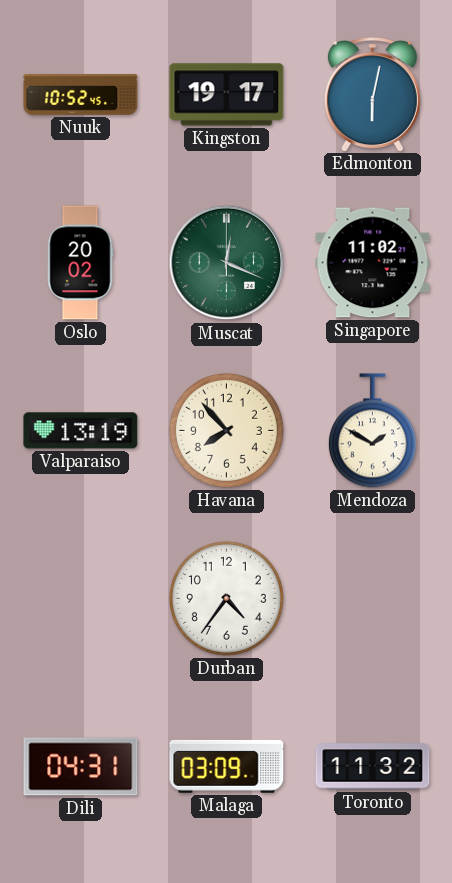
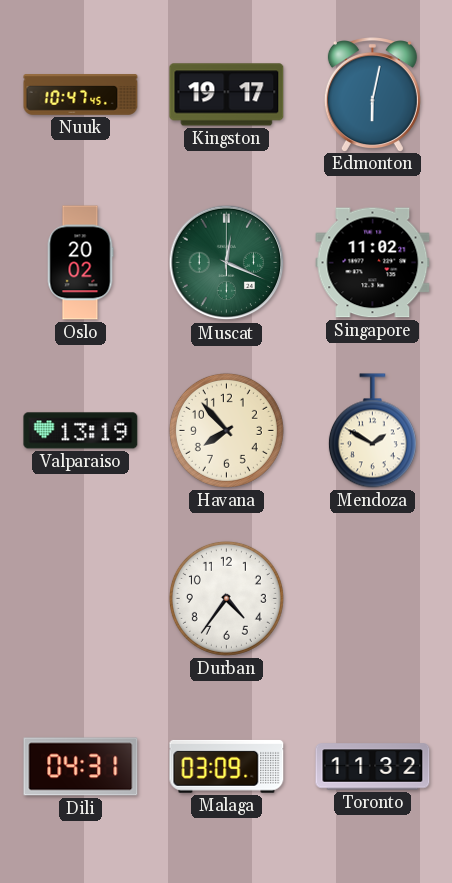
Nuuk: 10:52 -> 10:47
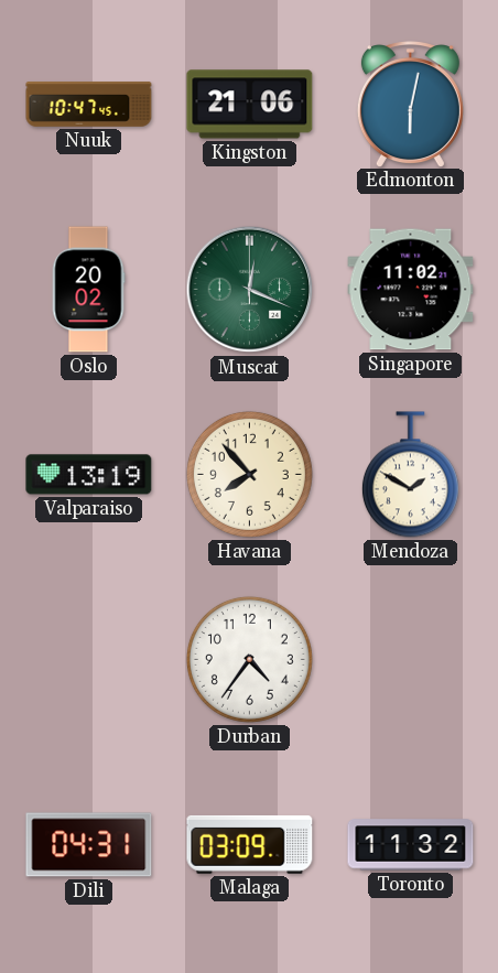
Kingston: 19:17 -> 21:06
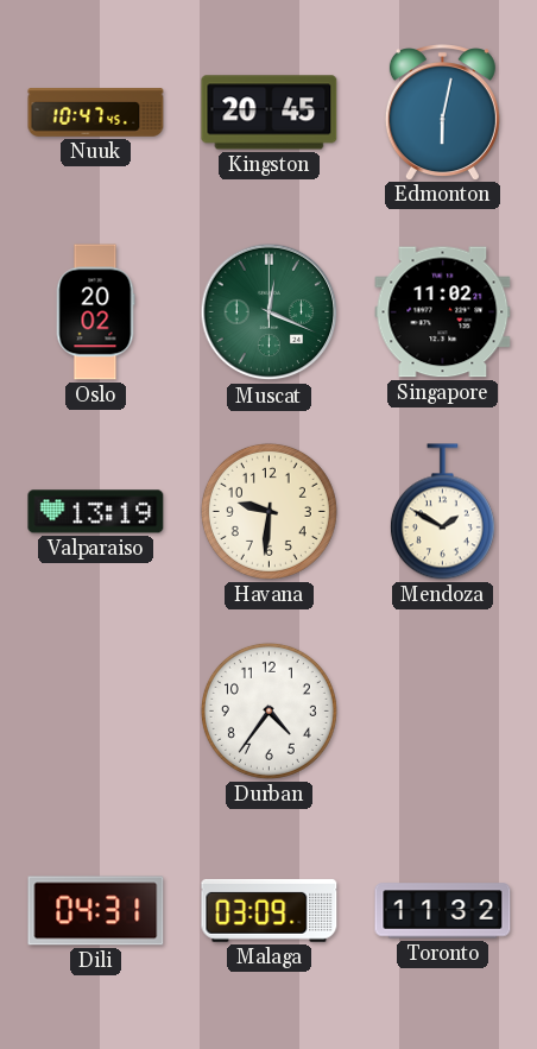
Kingston: 21:06 -> 20:45
Havana: 7:53 -> 9:31
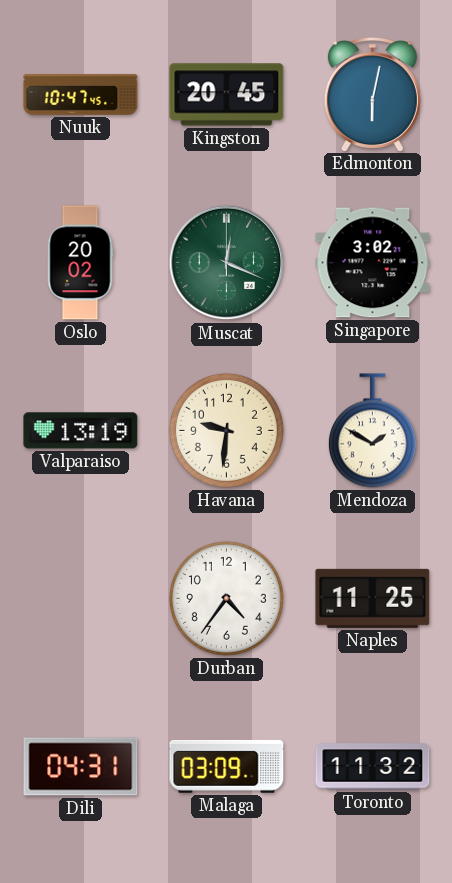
Singapore: 11:02 -> 3:02
Naples: none -> 11:25
